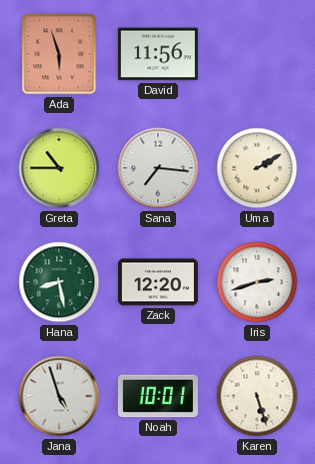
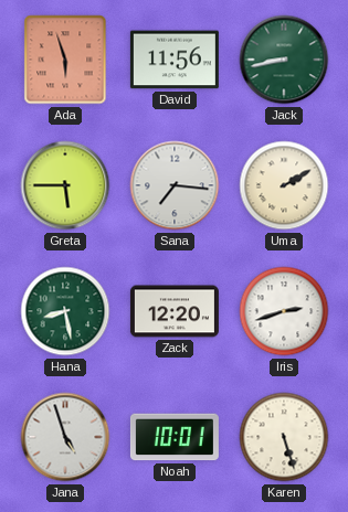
Jack: none -> 8:43
Greta: 10:45 -> 5:45
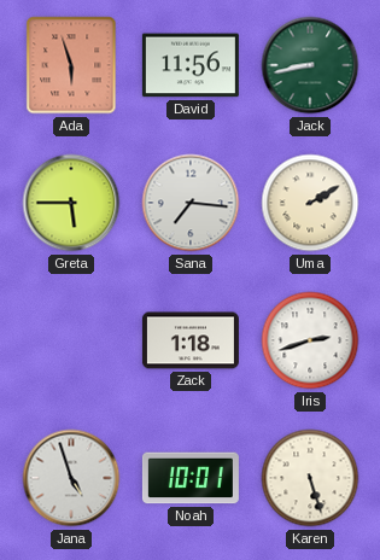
Hana: 8:28 -> none
Zack: 12:20 -> 1:18
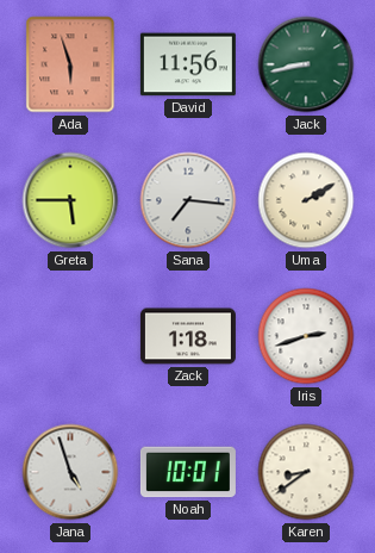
Karen: 5:27 -> 8:39
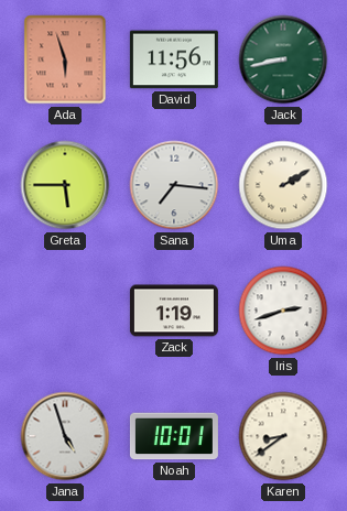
Zack: 1:18 -> 1:19
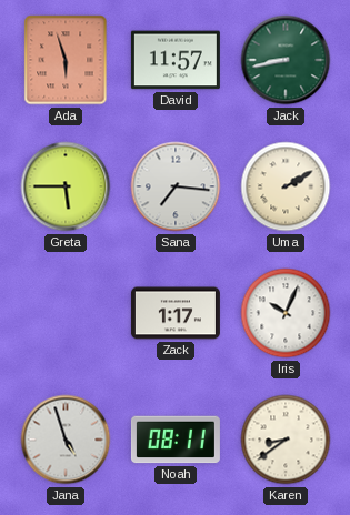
David: 11:56 -> 11:57
Zack: 1:19 -> 1:17
Iris: 2:42 -> 10:04
Noah: 10:01 -> 08:11
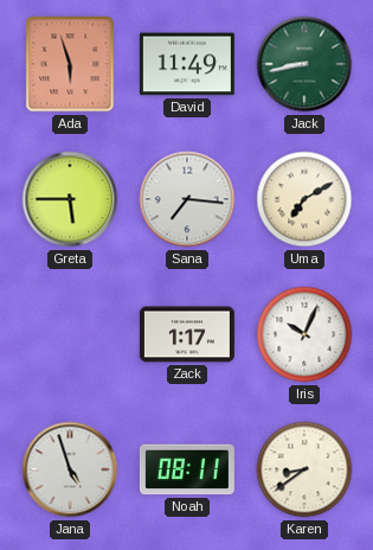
David: 11:57 -> 11:49
Uma: 2:10 -> 7:10
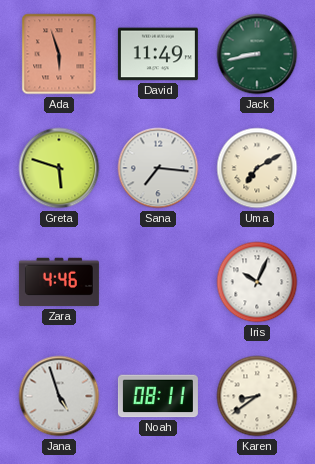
Greta: 5:45 -> 5:48
Zara: none -> 4:46
Zack: 1:17 -> none
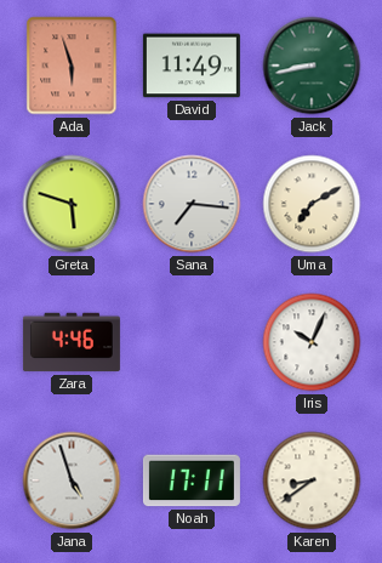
Noah: 08:11 -> 17:11
